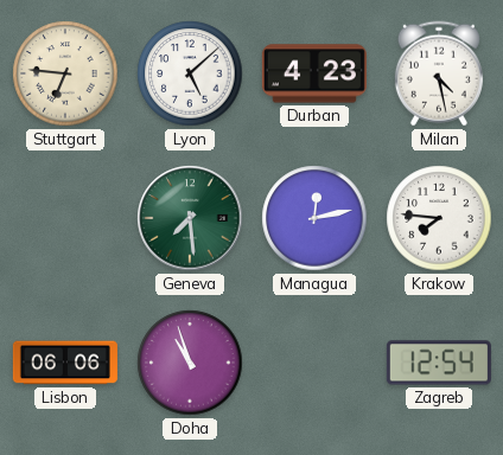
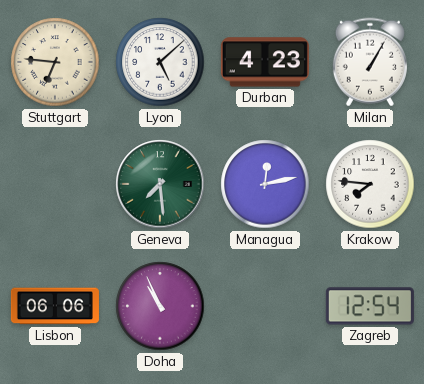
Milan: 4:28 -> 1:05
Doha: 10:57 -> 10:56
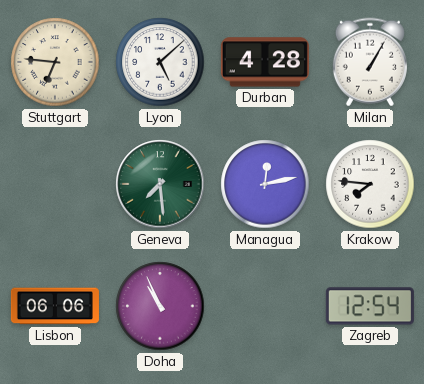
Durban: 4:23 -> 4:28
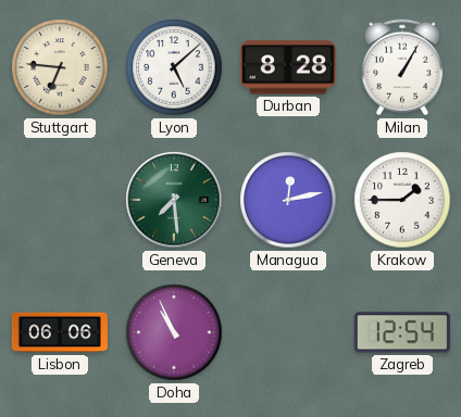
Durban: 4:28 -> 8:28
Krakow: 7:46 -> 1:45
